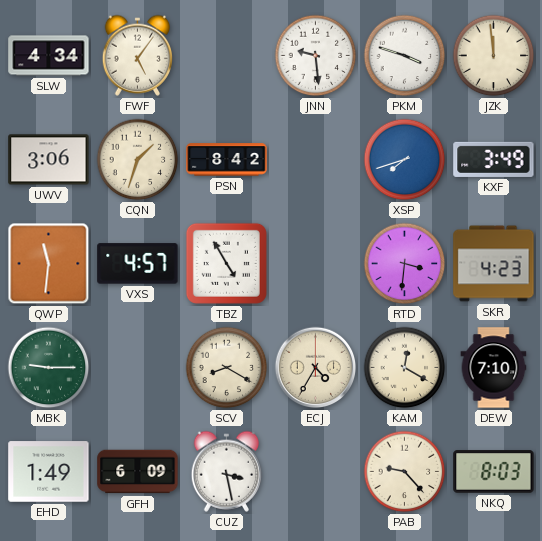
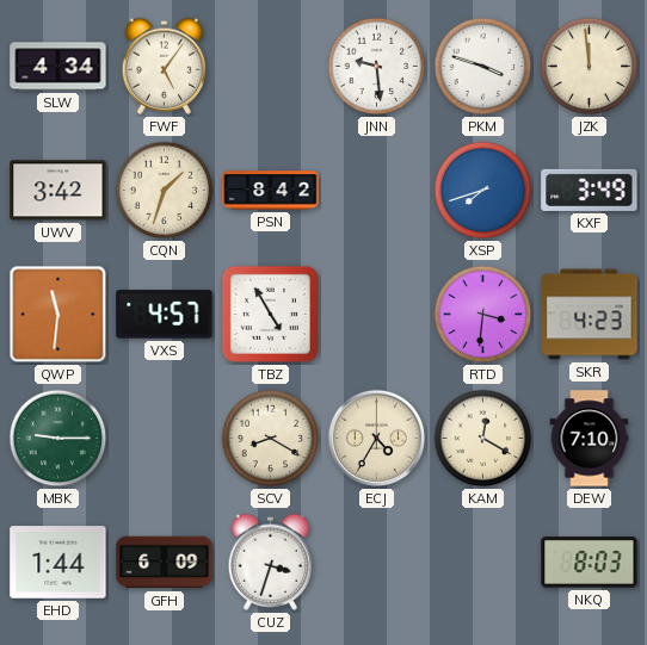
UWV: 3:06 -> 3:42
EHD: 1:49 -> 1:44
CUZ: 3:28 -> 3:33
PAB: 9:23 -> none
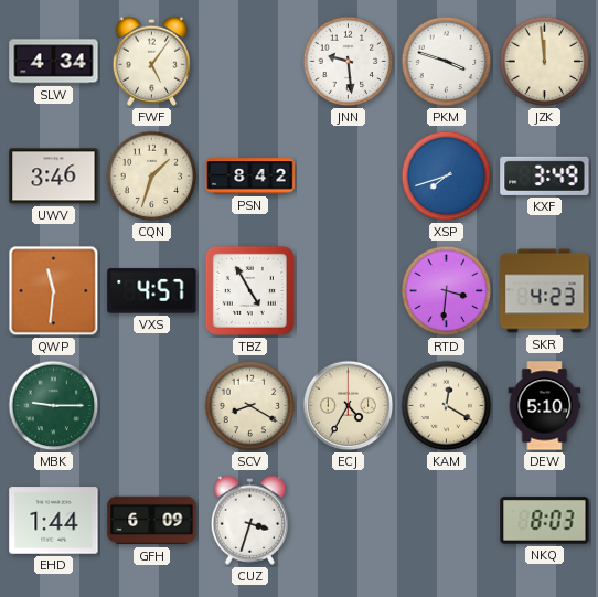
UWV: 3:42 -> 3:46
DEW: 7:10 -> 5:10
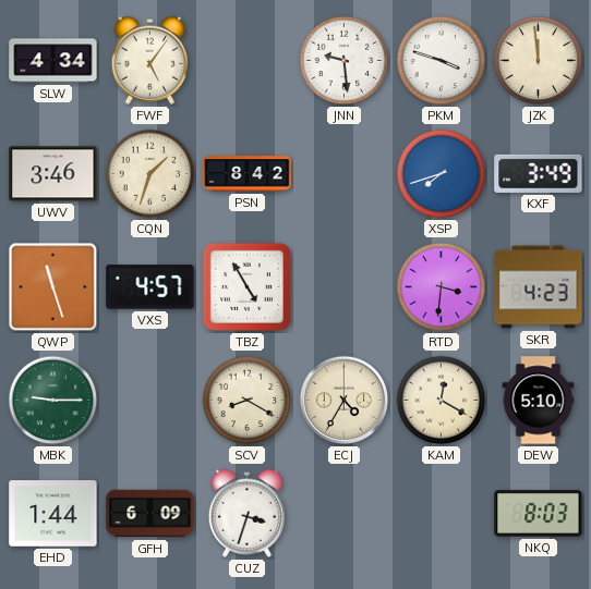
QWP: 11:31 -> 11:27
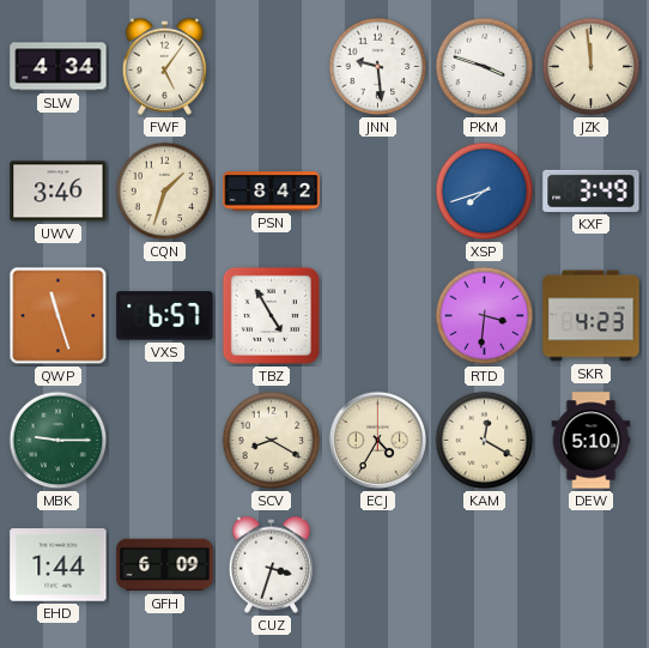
VXS: 4:57 -> 6:57
NKQ: 8:03 -> none
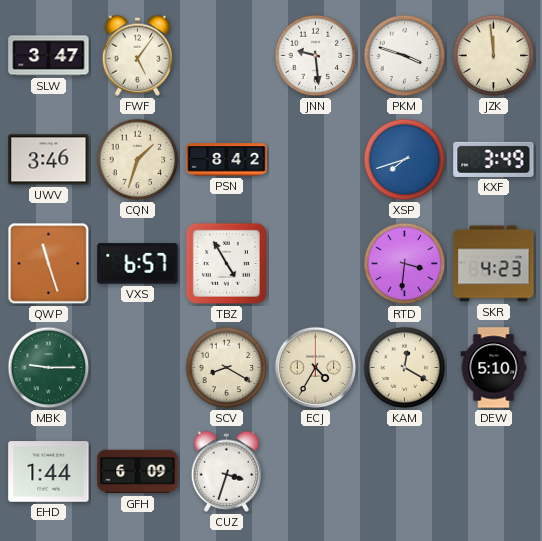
SLW: 4:34 -> 3:47
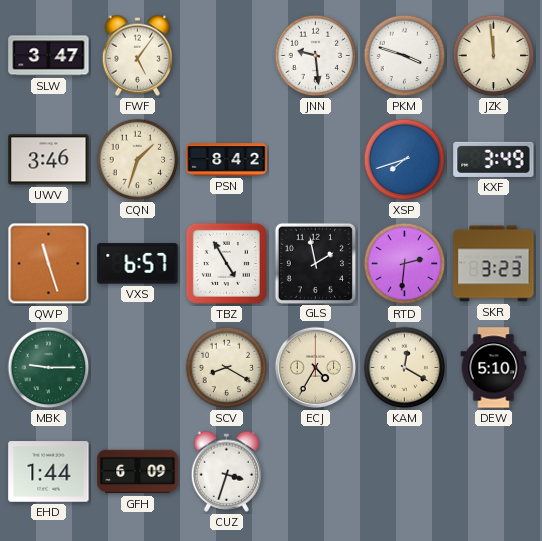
GLS: none -> 1:58
RTD: 3:31 -> 2:31
SKR: 4:23 -> 3:23
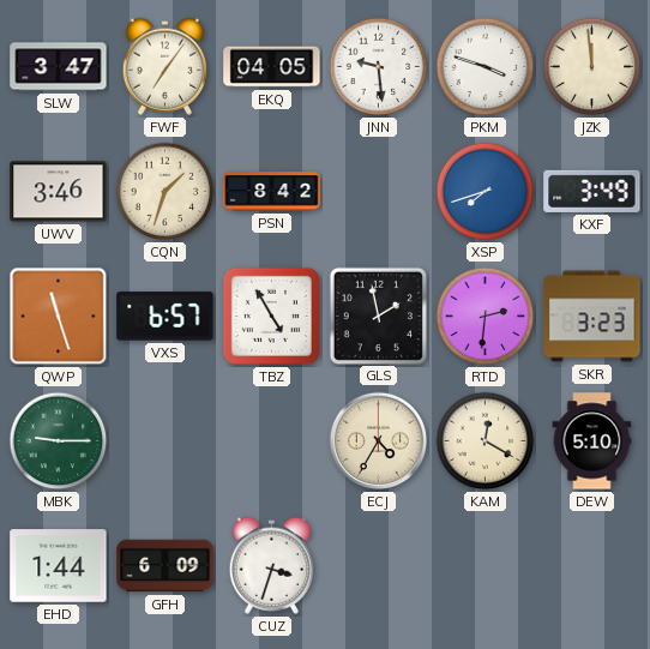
FWF: 5:06 -> 7:06
EKQ: none -> 04:05
SCV: 8:20 -> none
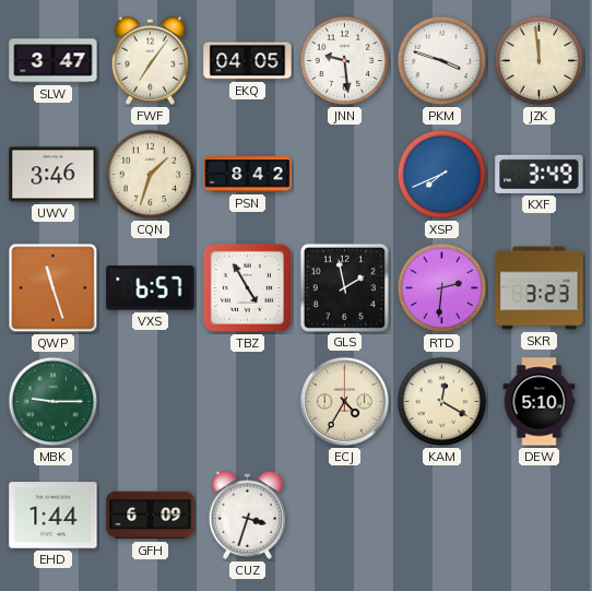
XSP: 7:42 -> 7:41
